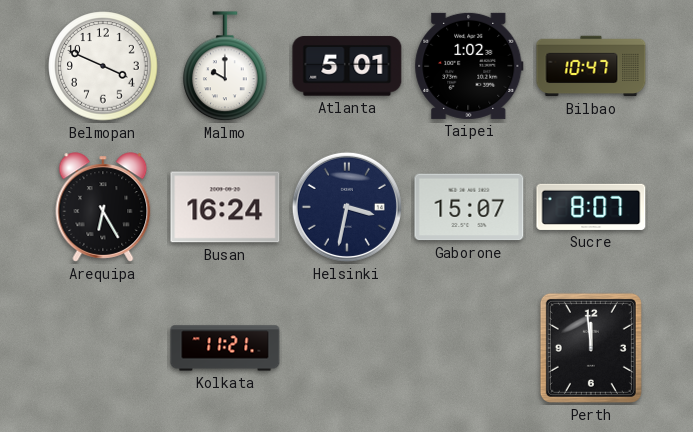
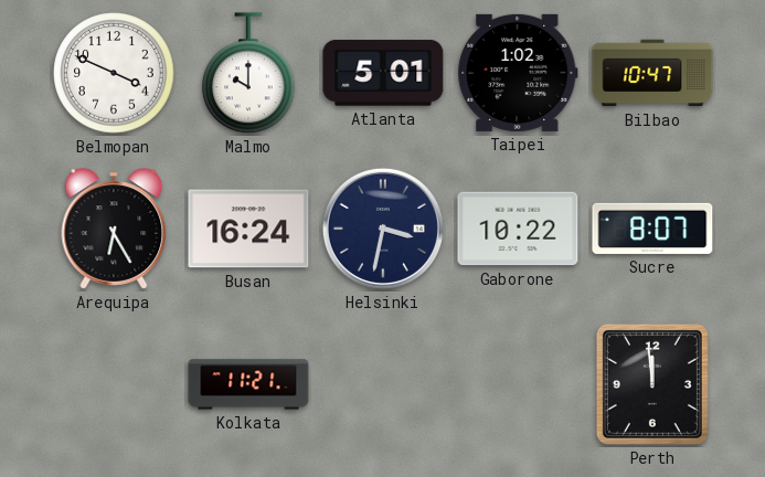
Gaborone: 15:07 -> 10:22
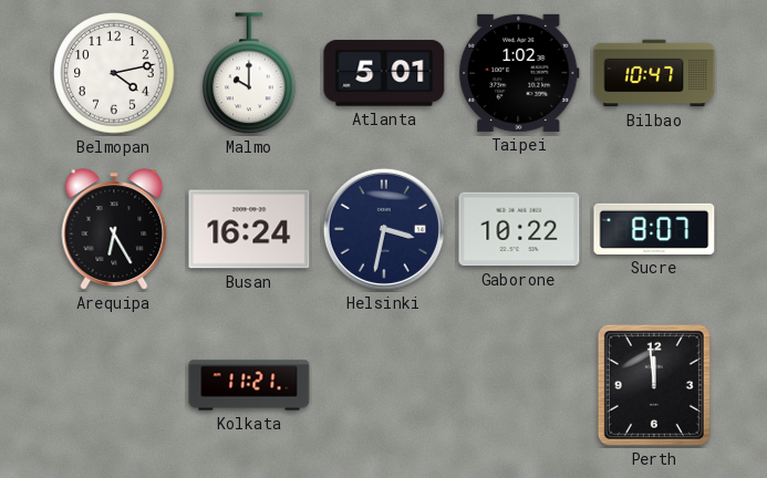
Belmopan: 3:49 -> 4:13
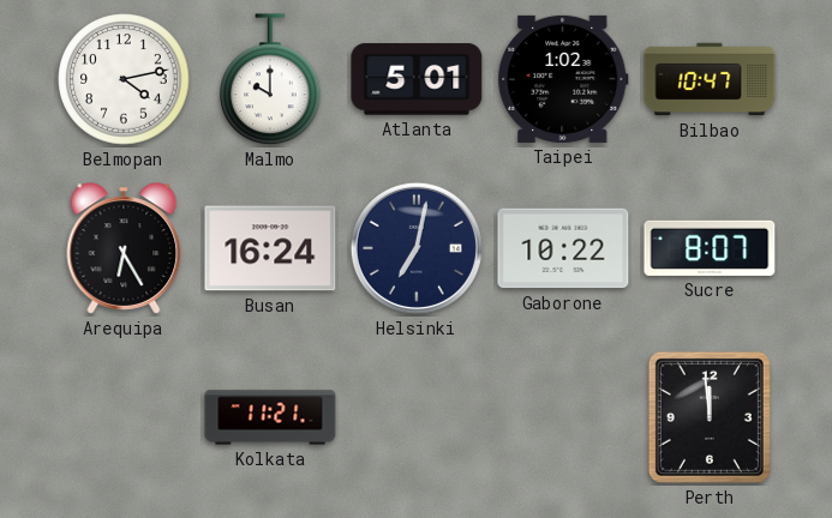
Helsinki: 3:32 -> 7:02
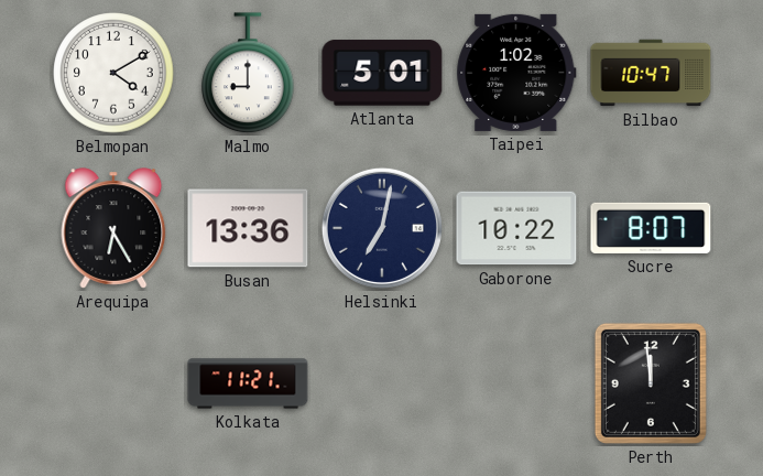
Belmopan: 4:13 -> 4:10
Malmo: 10:00 -> 9:00
Busan: 16:24 -> 13:36
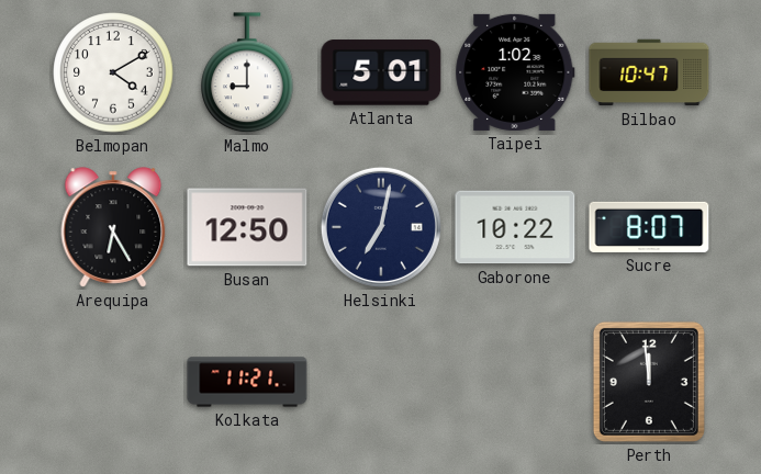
Busan: 13:36 -> 12:50
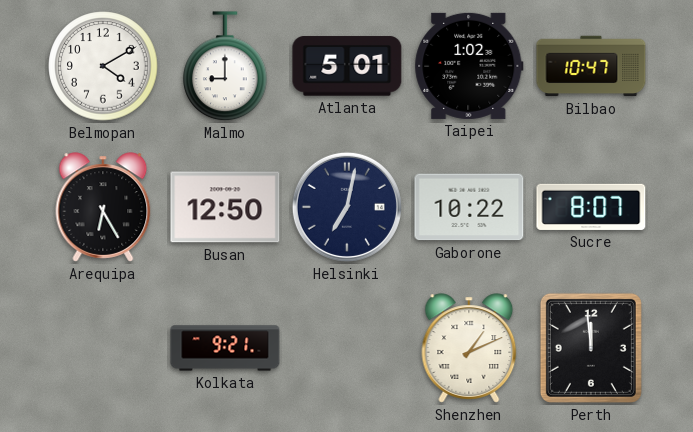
Kolkata: 11:21 -> 9:21
Shenzhen: none -> 1:11
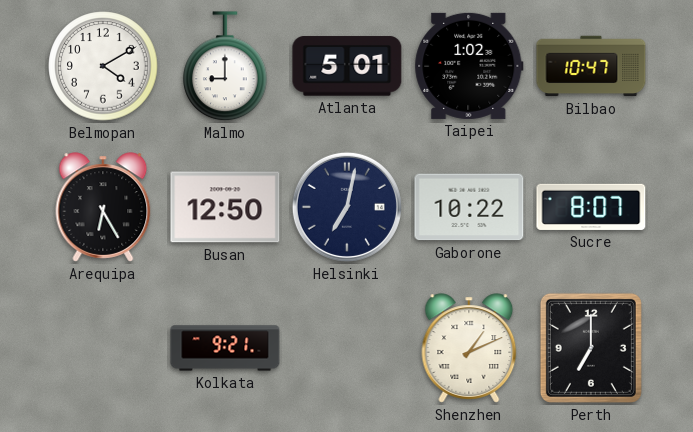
Perth: 11:59 -> 7:00
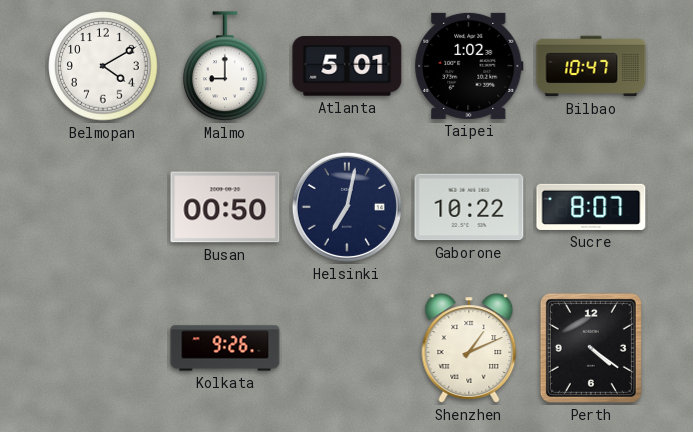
Arequipa: 6:25 -> none
Busan: 12:50 -> 00:50
Kolkata: 9:21 -> 9:26
Perth: 7:00 -> 4:21
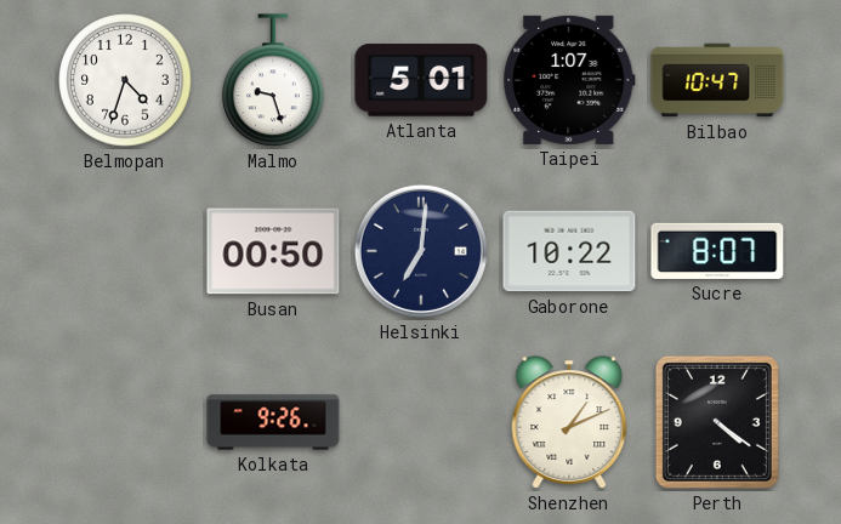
Belmopan: 4:10 -> 4:33
Malmo: 9:00 -> 9:27
Taipei: 1:02 -> 1:07
Helsinki: 7:02 -> 7:01
